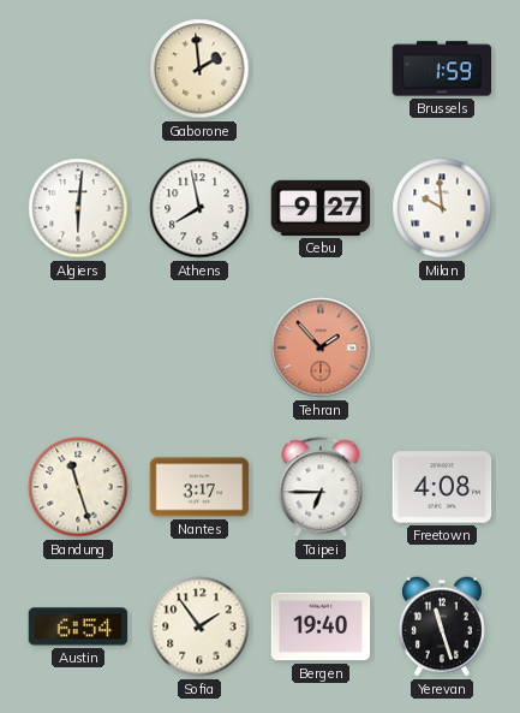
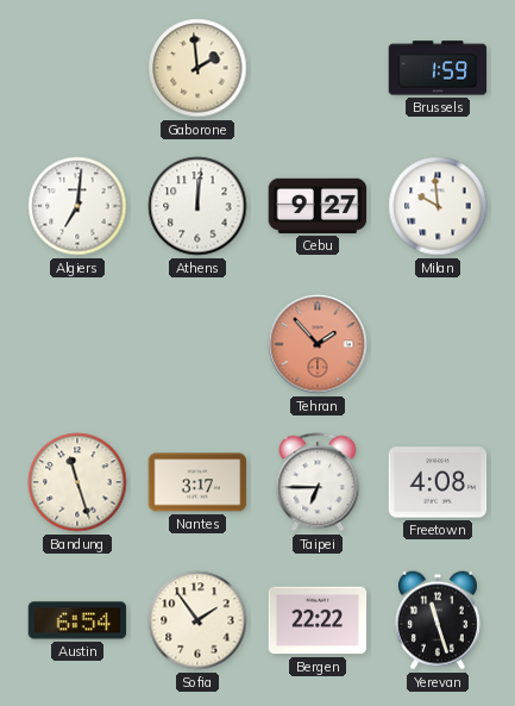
Algiers: 6:01 -> 7:01
Athens: 7:58 -> 12:01
Bergen: 19:40 -> 22:22
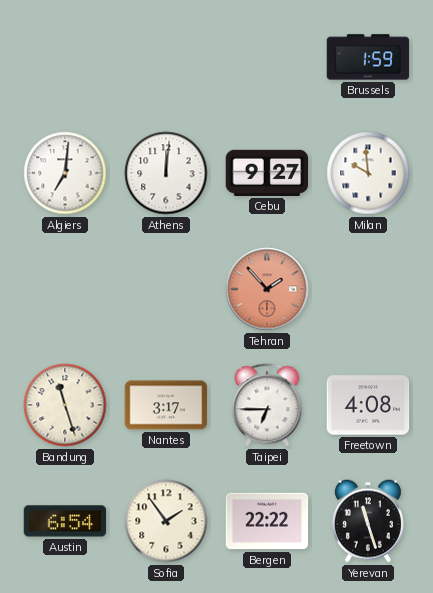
Gaborone: 1:59 -> none
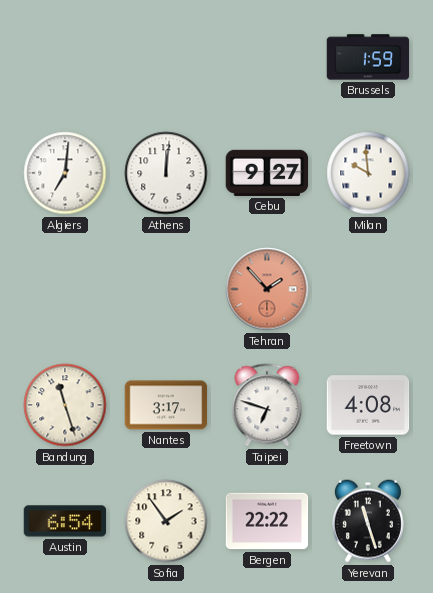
Taipei: 6:45 -> 6:48
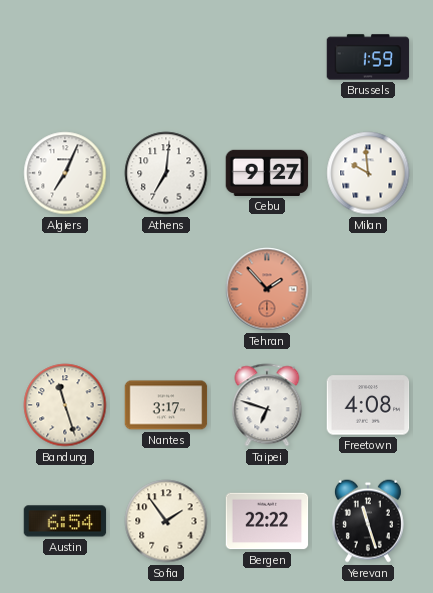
Algiers: 7:01 -> 7:04
Athens: 12:01 -> 7:01
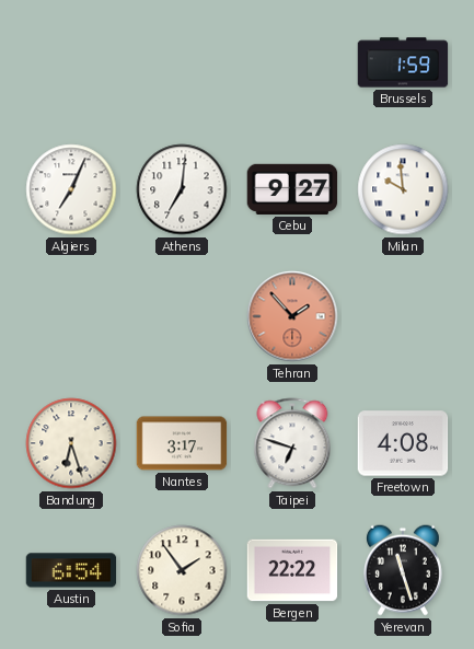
Bandung: 11:27 -> 6:27
